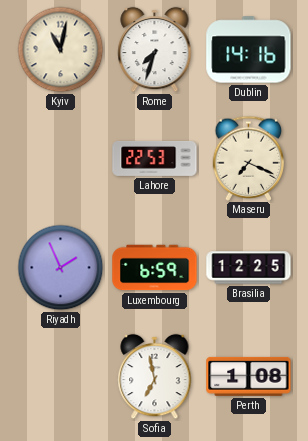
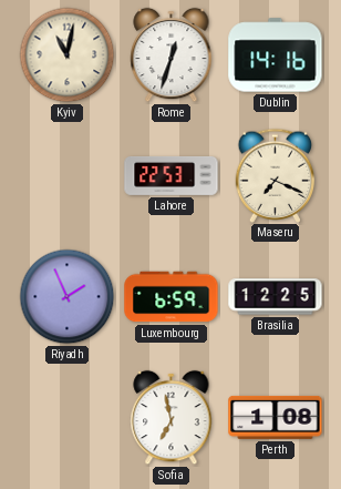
Rome: 7:33 -> 12:33
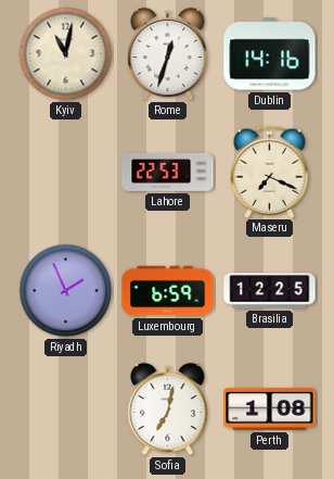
Sofia: 6:58 -> 7:02
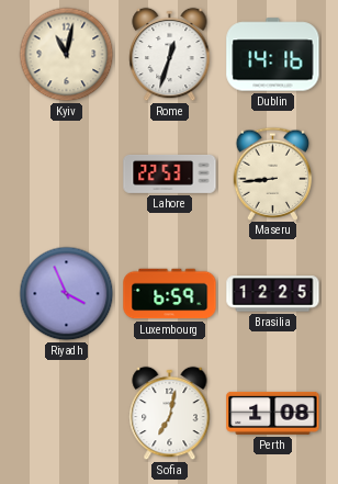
Maseru: 7:19 -> 8:44
Riyadh: 1:56 -> 3:56
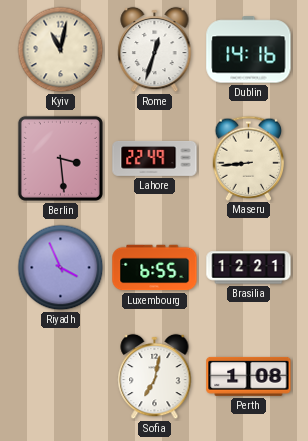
Berlin: none -> 3:29
Lahore: 22:53 -> 22:49
Luxembourg: 6:59 -> 6:55
Brasilia: 12:25 -> 12:21
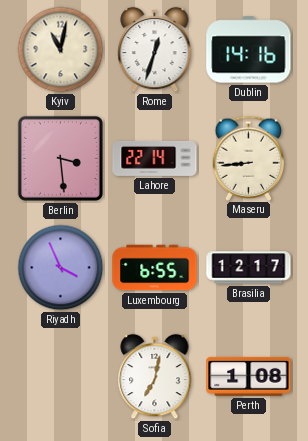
Lahore: 22:49 -> 22:14
Brasilia: 12:21 -> 12:17
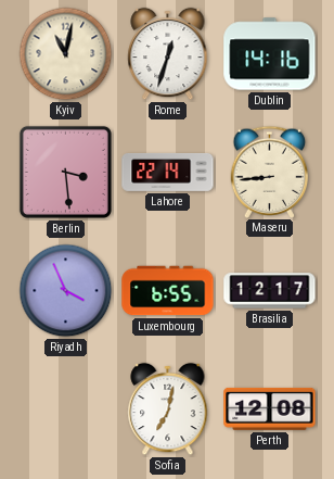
Perth: 1:08 -> 12:08
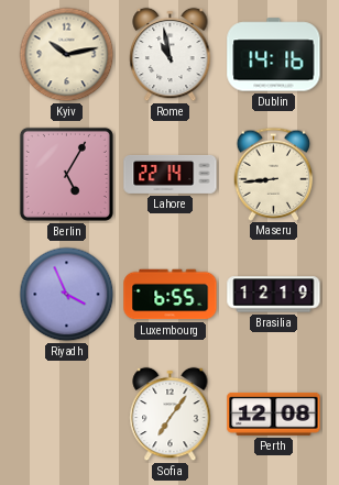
Kyiv: 11:02 -> 10:13
Rome: 12:33 -> 10:58
Berlin: 3:29 -> 5:05
Brasilia: 12:17 -> 12:19
Sofia: 7:02 -> 7:06
